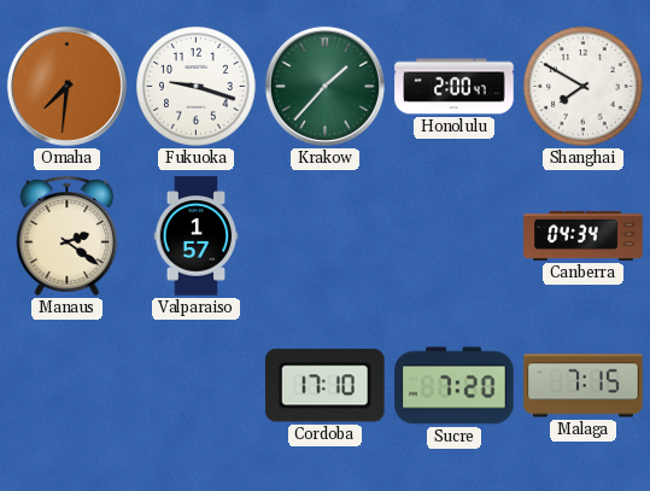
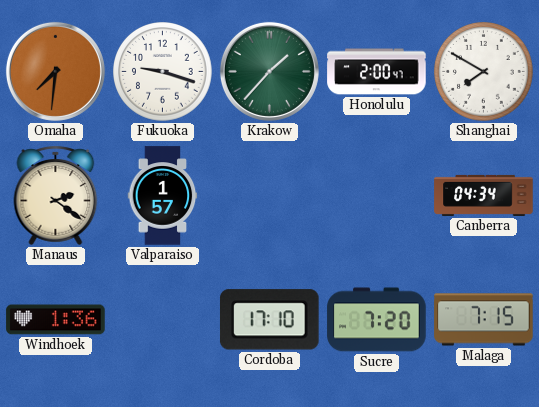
Windhoek: none -> 1:36
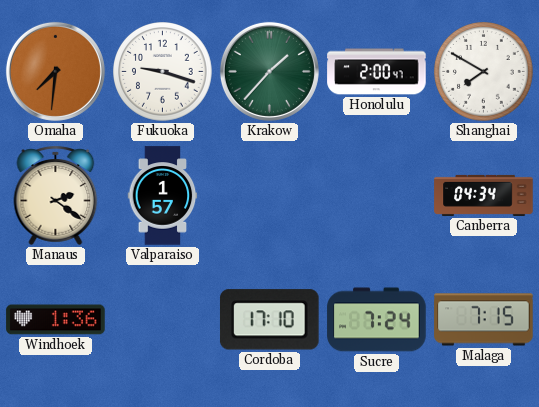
Sucre: 7:20 -> 7:24
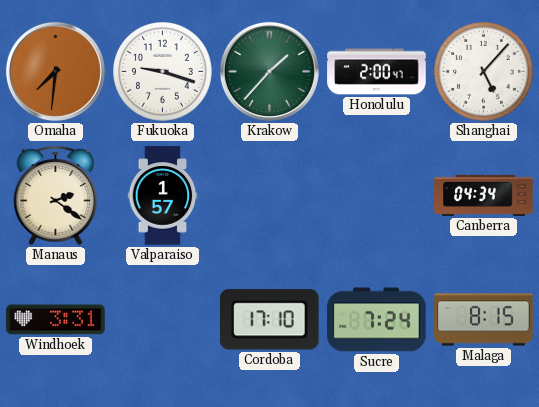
Shanghai: 7:50 -> 5:07
Windhoek: 1:36 -> 3:31
Malaga: 7:15 -> 8:15
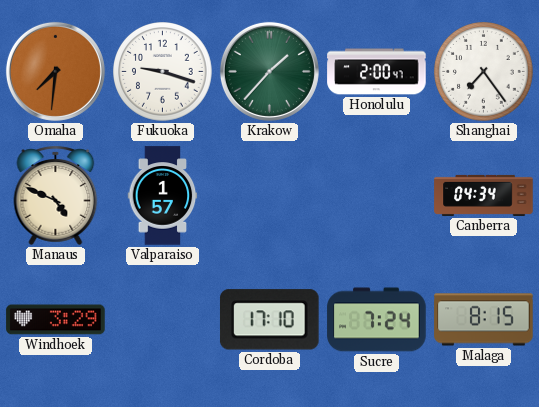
Shanghai: 5:07 -> 7:24
Manaus: 2:21 -> 4:49
Windhoek: 3:31 -> 3:29
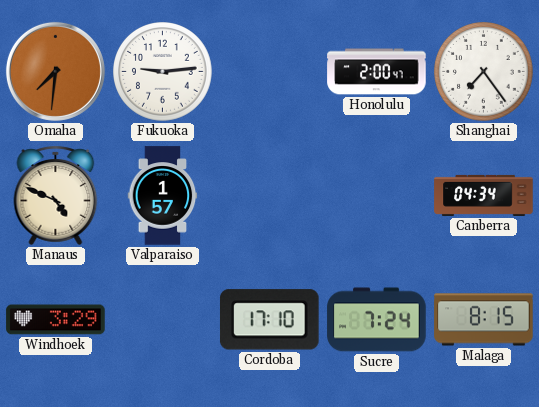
Fukuoka: 9:18 -> 9:14
Krakow: 1:37 -> none
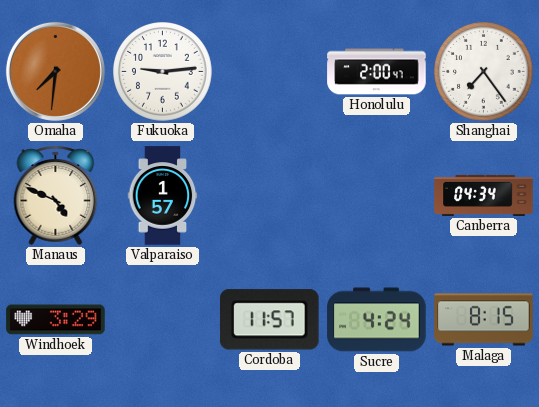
Cordoba: 17:10 -> 11:57
Sucre: 7:24 -> 4:24
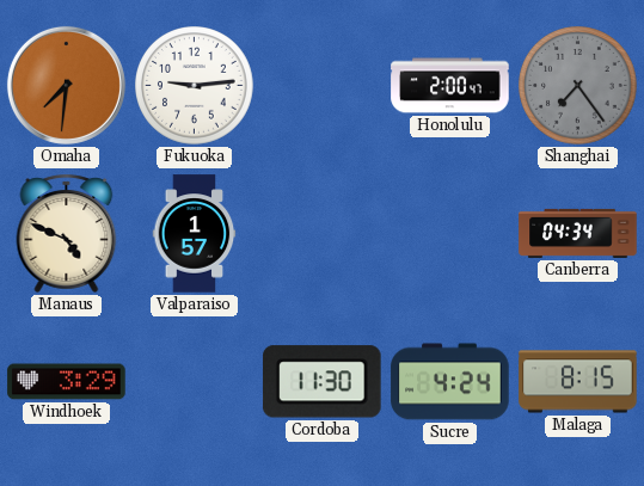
Shanghai dial: white -> grey
Cordoba: 11:57 -> 11:30
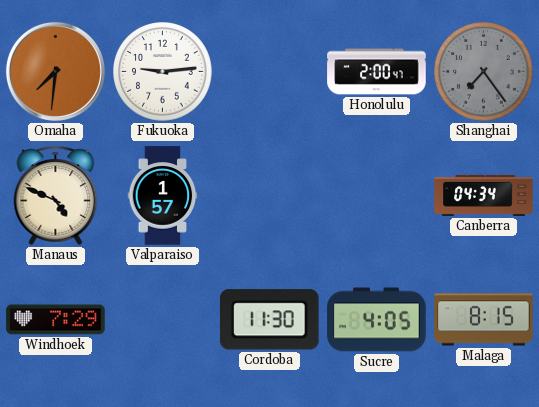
Windhoek: 3:29 -> 7:29
Sucre: 4:24 -> 4:05
